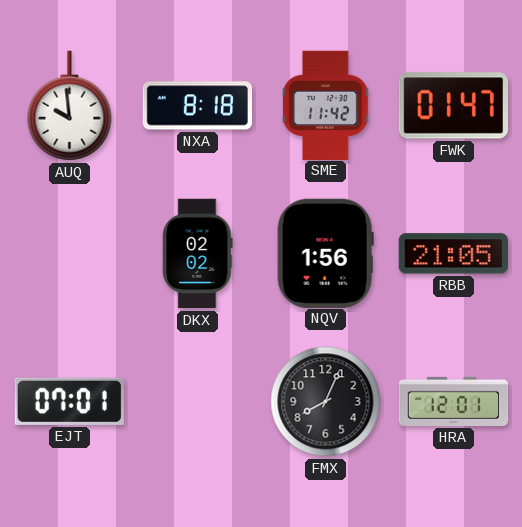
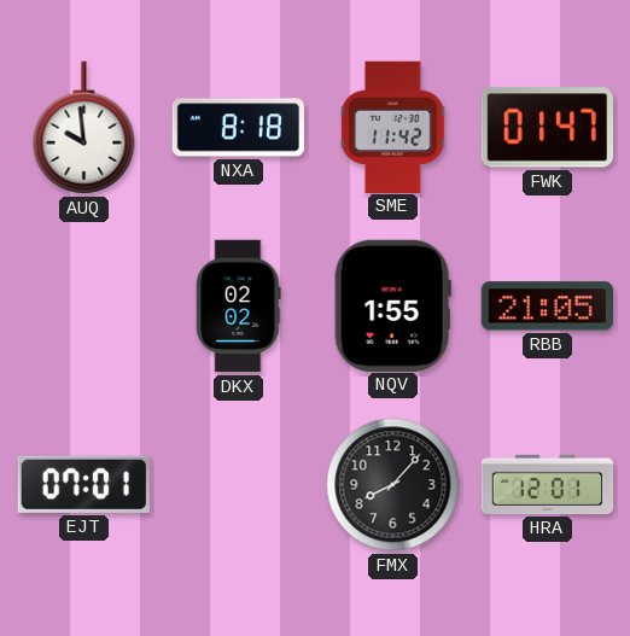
NQV: 1:56 -> 1:55
FMX: 8:04 -> 8:07
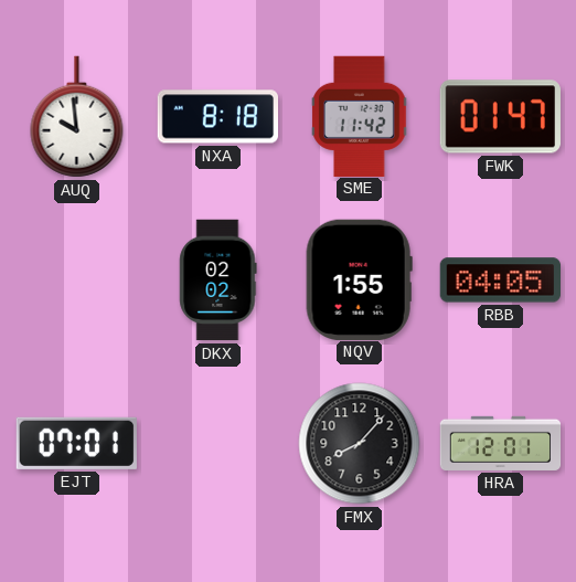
RBB: 21:05 -> 04:05
